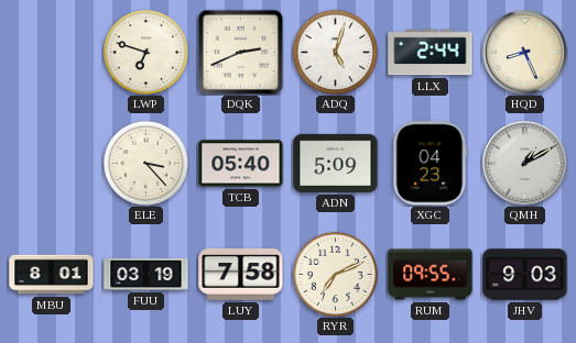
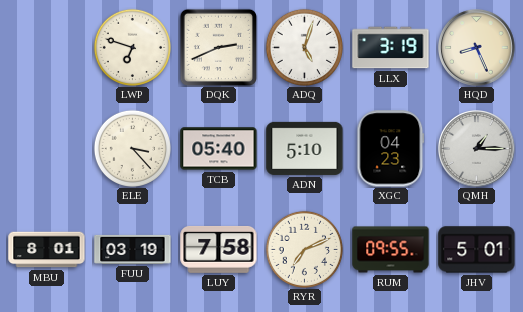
LLX: 2:44 -> 3:19
ADN: 5:09 -> 5:10
QMH: 1:10 -> 1:15
JHV: 9:03 -> 5:01
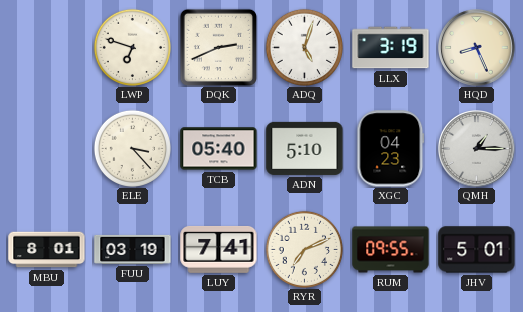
LUY: 7:58 -> 7:41
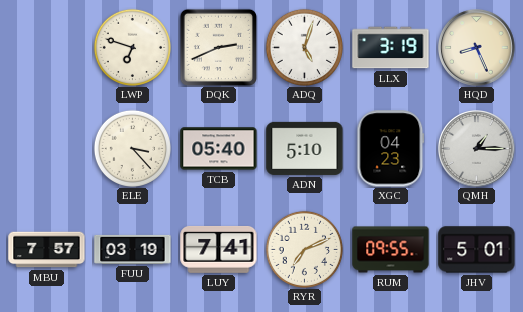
MBU: 8:01 -> 7:57
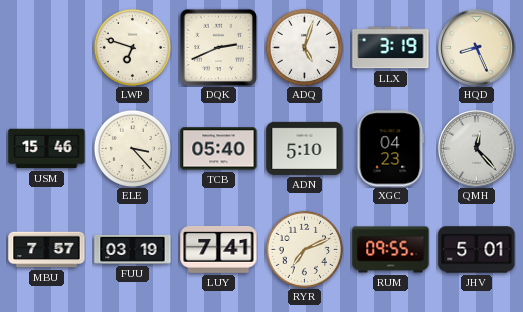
USM: none -> 15:46
QMH: 1:15 -> 12:23
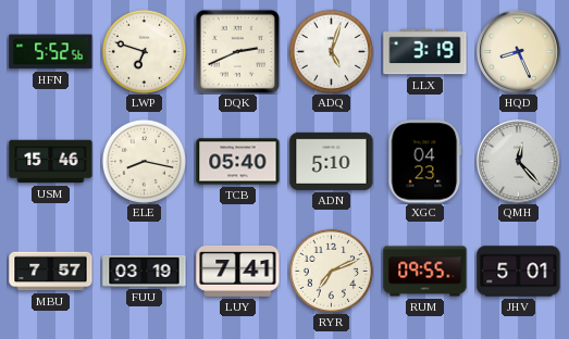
HFN: none -> 5:52
ELE: 3:23 -> 8:17
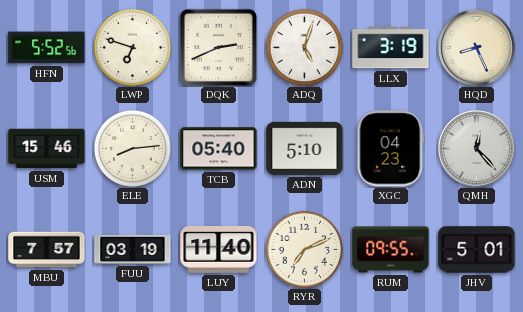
ELE: 8:17 -> 8:14
LUY: 7:41 -> 11:40
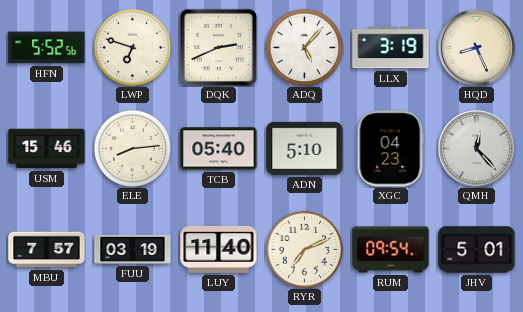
ADQ: 5:03 -> 5:07
RUM: 09:55 -> 09:54
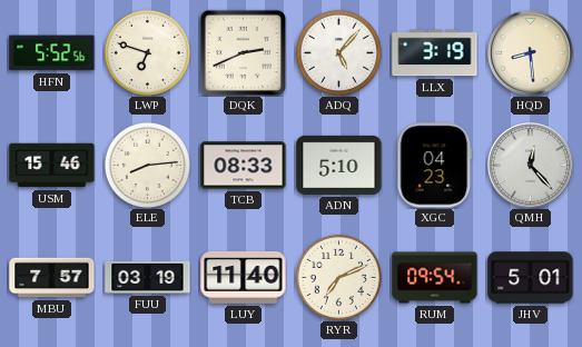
HQD: 8:26 -> 8:29
TCB: 05:40 -> 08:33
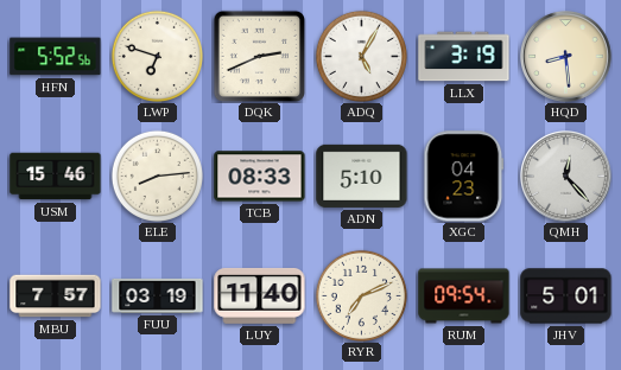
ADQ: 5:07 -> 5:05
